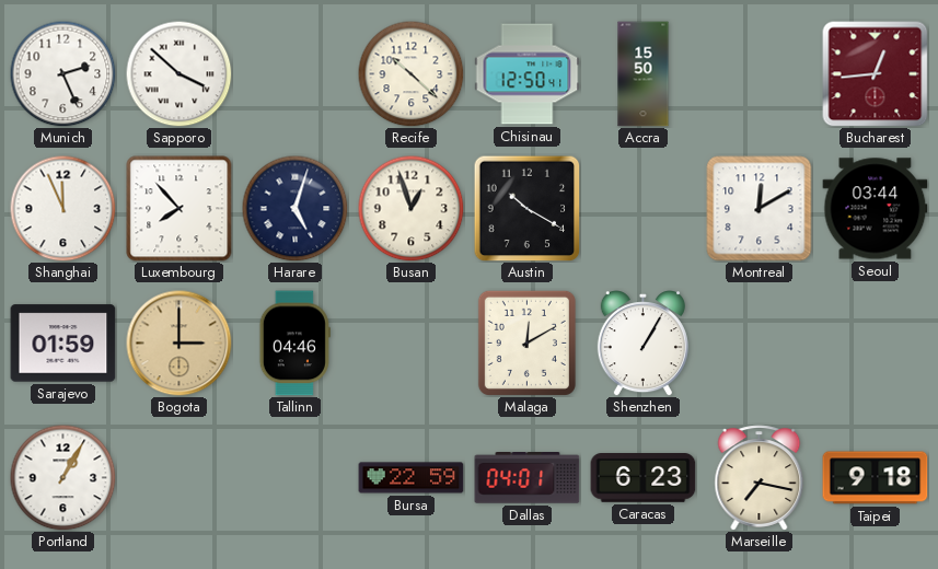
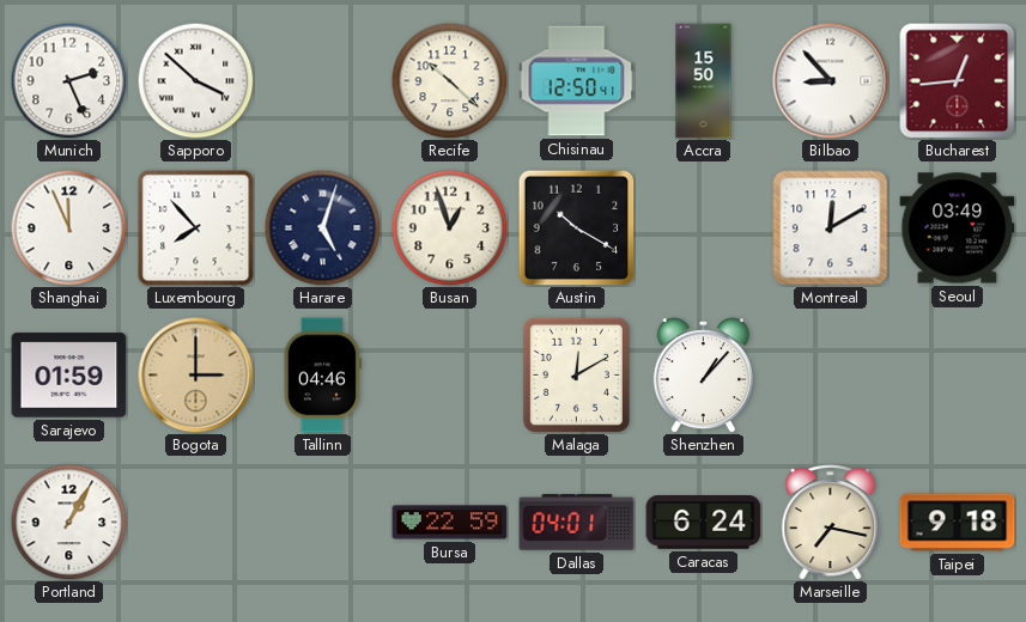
Bilbao: none -> 8:53
Seoul: 03:44 -> 03:49
Shenzhen: 1:05 -> 1:07
Caracas: 6:23 -> 6:24
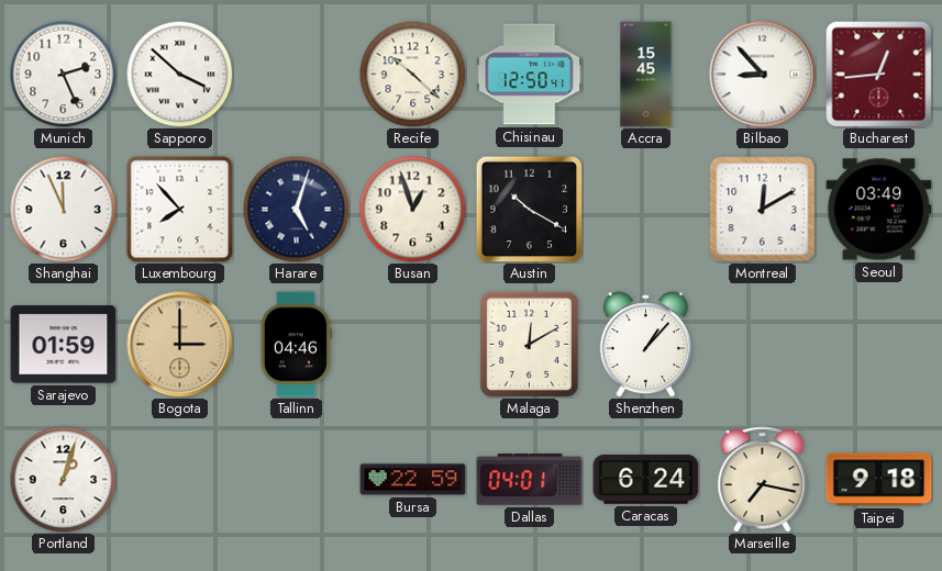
Accra: 15:50 -> 15:45
Portland: 1:05 -> 1:03
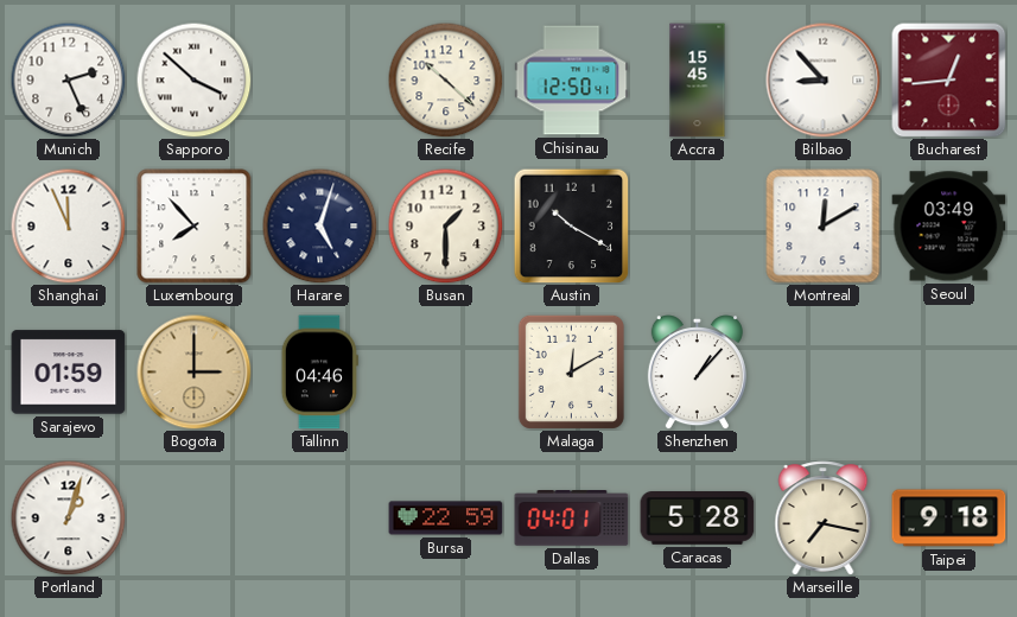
Busan: 12:57 -> 1:30
Caracas: 6:24 -> 5:28
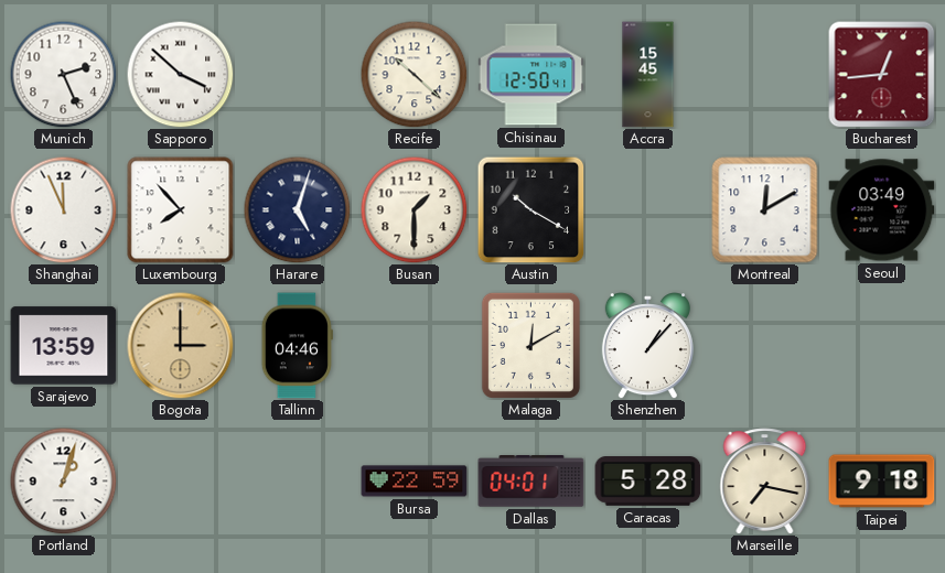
Bilbao: 8:53 -> none
Sarajevo: 01:59 -> 13:59
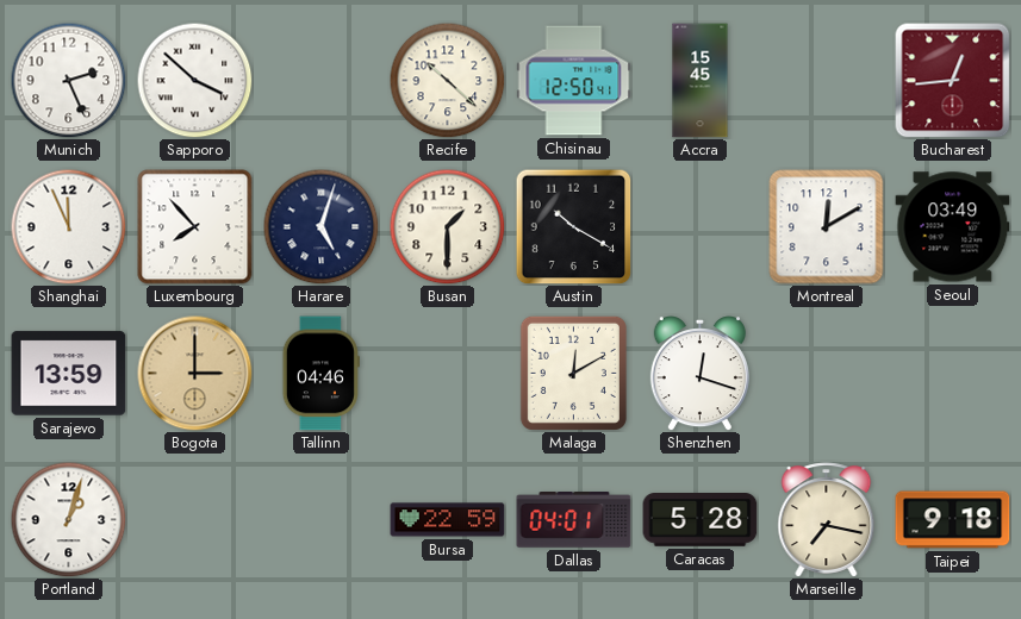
Shenzhen: 1:07 -> 12:18
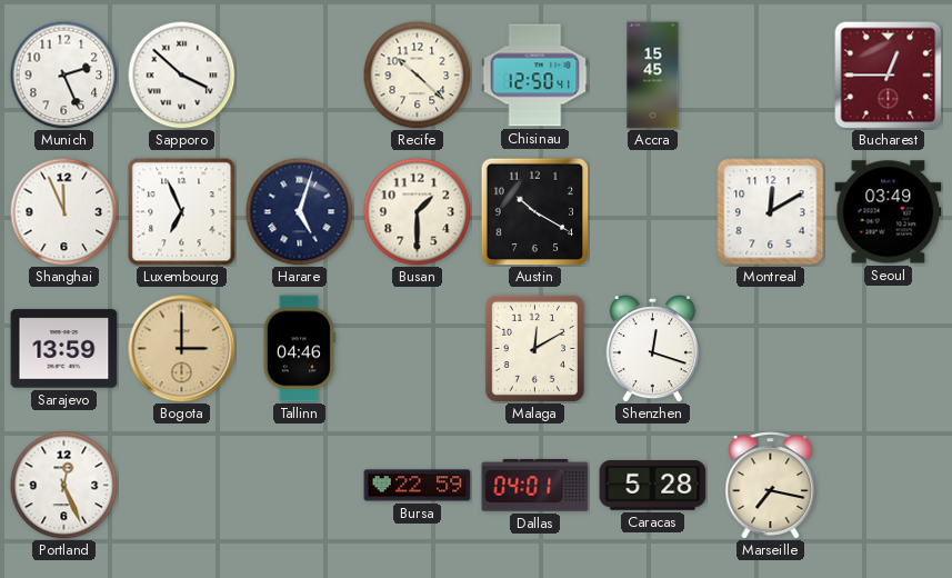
Bucharest: 12:44 -> 12:45
Luxembourg: 7:53 -> 6:56
Portland: 1:03 -> 12:26
Taipei: 9:18 -> none
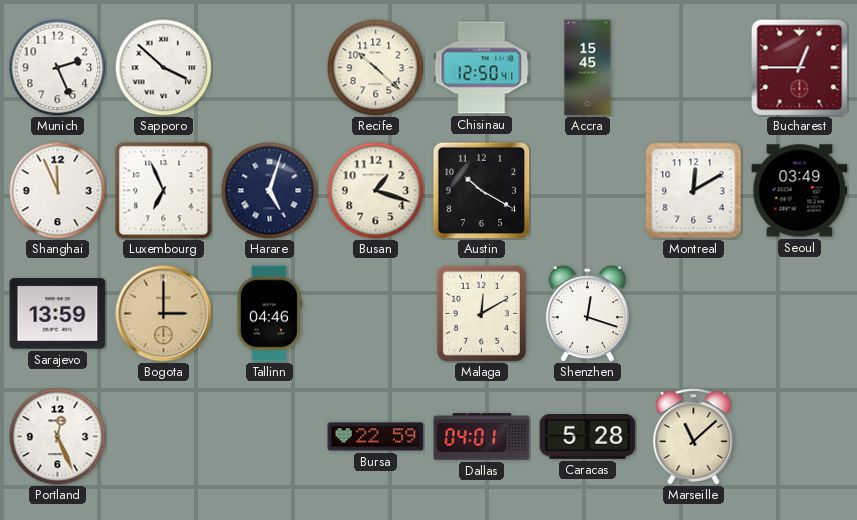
Busan: 1:30 -> 1:18
Marseille: 7:17 -> 11:08
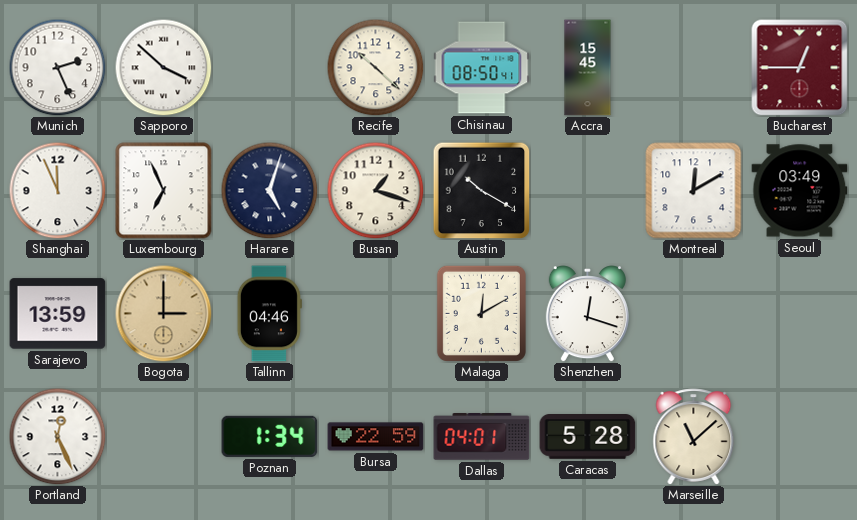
Chisinau: 12:50 -> 08:50
Poznan: none -> 1:34
